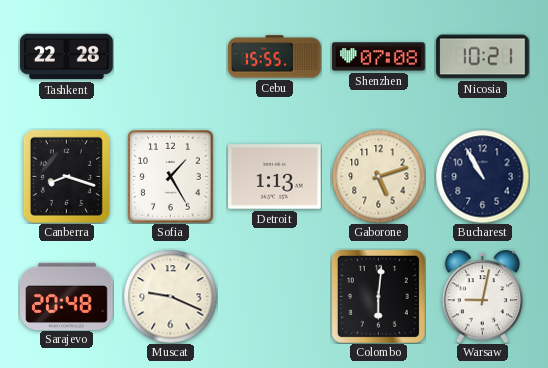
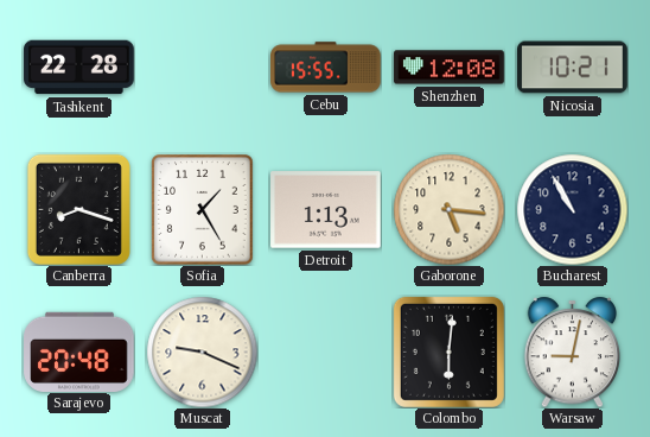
Shenzhen: 07:08 -> 12:08
Gaborone: 5:12 -> 5:16
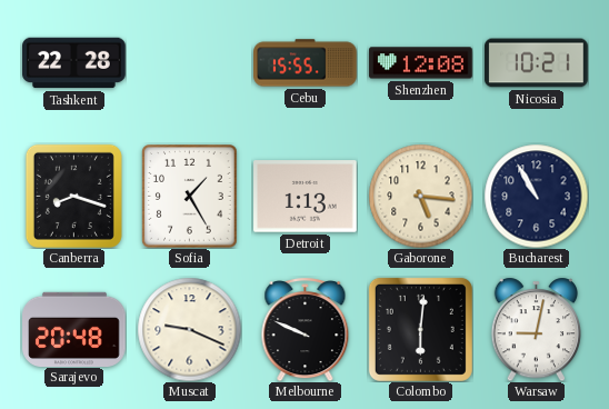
Melbourne: none -> 9:49
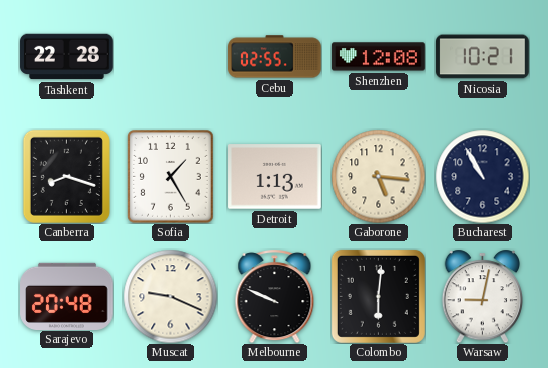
Cebu: 15:55 -> 02:55
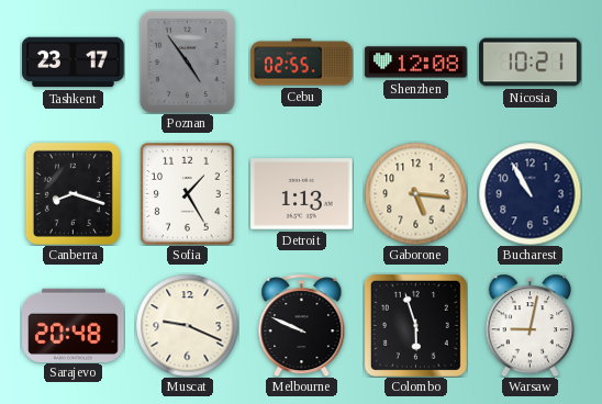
Tashkent: 22:28 -> 23:17
Poznan: none -> 4:54
Colombo: 6:01 -> 5:57
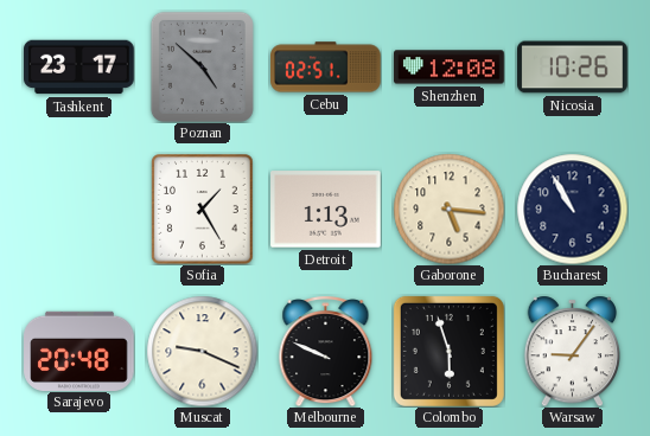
Poznan: 4:54 -> 4:52
Cebu: 02:55 -> 02:51
Nicosia: 10:21 -> 10:26
Canberra: 8:18 -> none
Warsaw: 9:02 -> 9:06
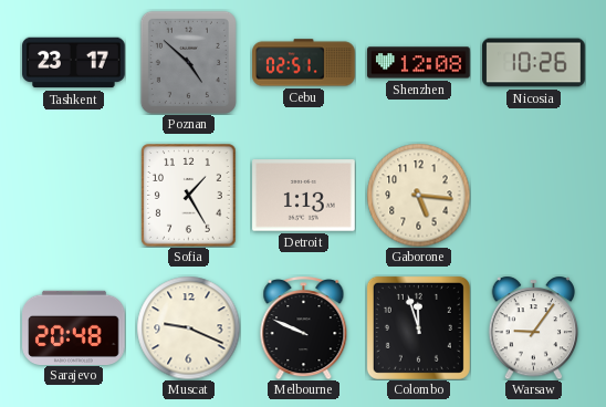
Bucharest: 10:55 -> none
Colombo: 5:57 -> 11:57
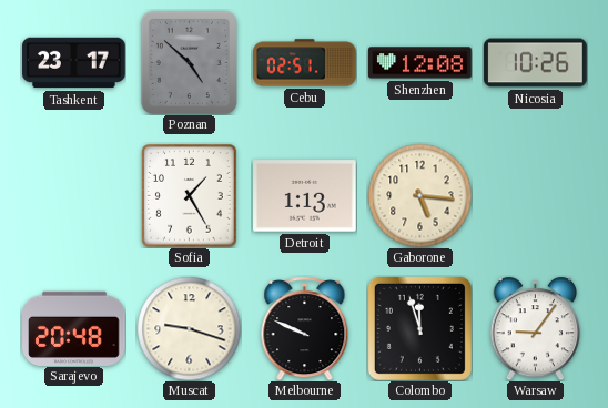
Muscat: 9:19 -> 9:18
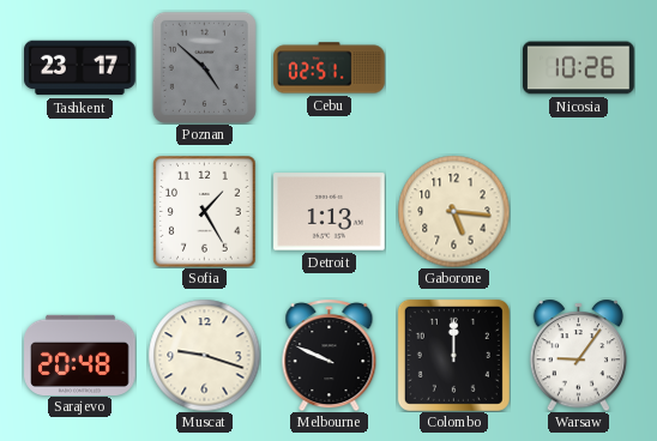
Shenzhen: 12:08 -> none
Colombo: 11:57 -> 12:00
